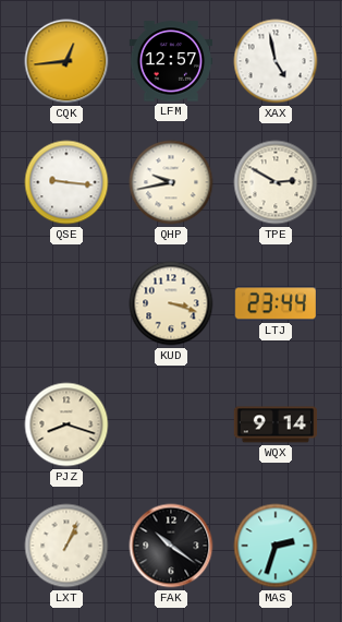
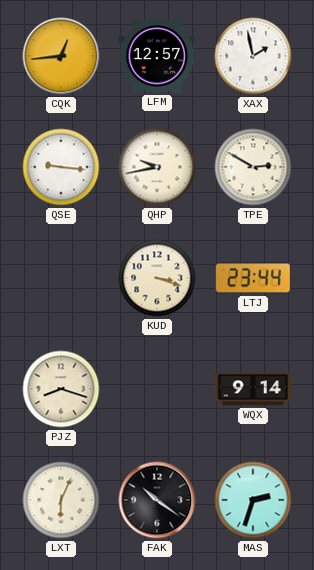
XAX: 4:58 -> 1:58
LXT: 1:04 -> 6:04
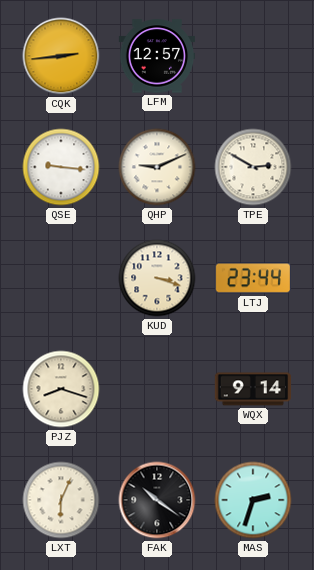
CQK: 12:44 -> 2:44
XAX: 1:58 -> none
QHP: 9:43 -> 9:11
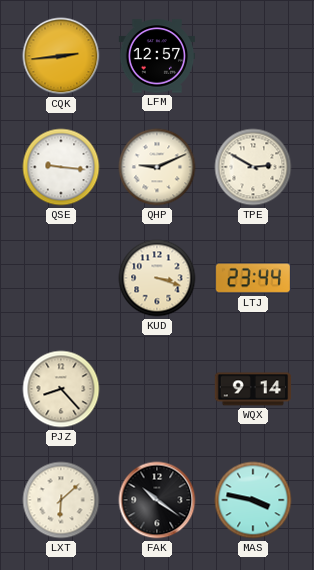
PJZ: 8:18 -> 8:23
LXT: 6:04 -> 6:08
MAS: 2:33 -> 3:47
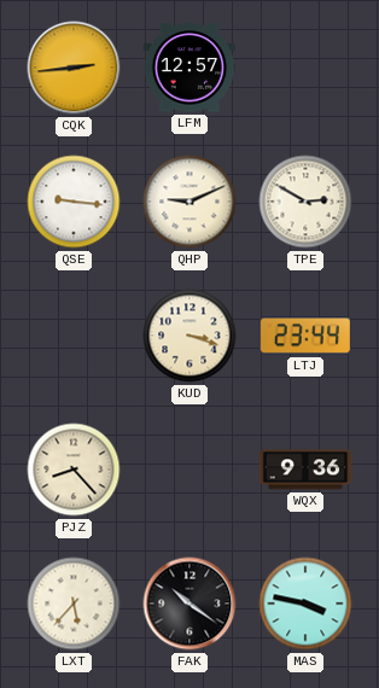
WQX: 9:14 -> 9:36
LXT: 6:08 -> 5:37
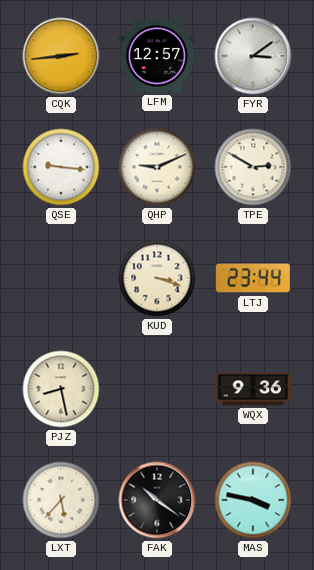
FYR: none -> 3:09
PJZ: 8:23 -> 8:28
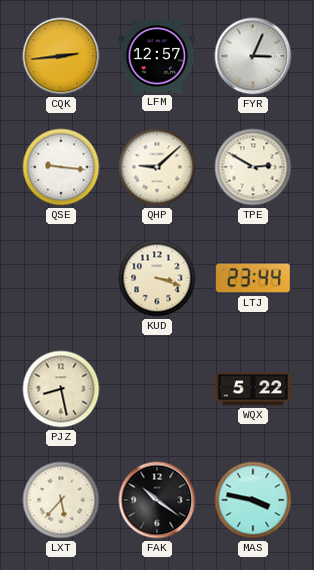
FYR: 3:09 -> 3:04
QHP: 9:11 -> 9:08
WQX: 9:36 -> 5:22
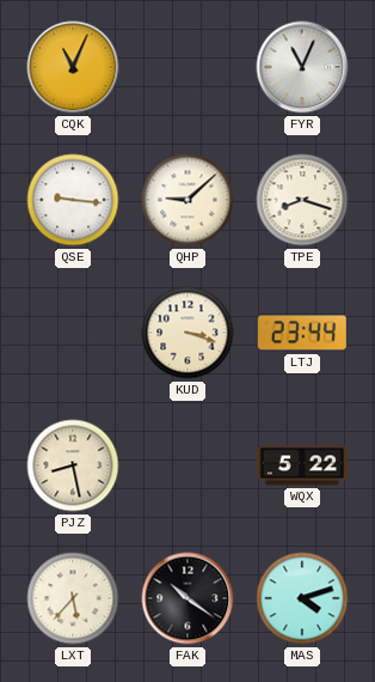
CQK: 2:44 -> 11:04
LFM: 12:57 -> none
FYR: 3:04 -> 11:04
TPE: 2:50 -> 8:18
MAS: 3:47 -> 4:12
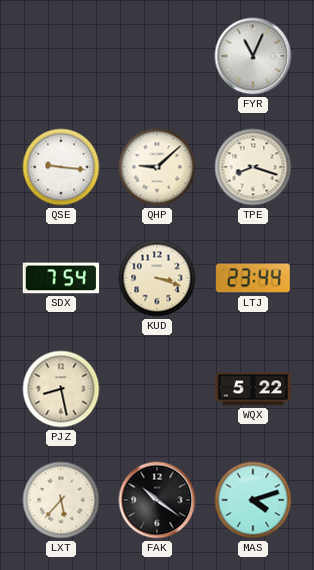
CQK: 11:04 -> none
SDX: none -> 7:54
